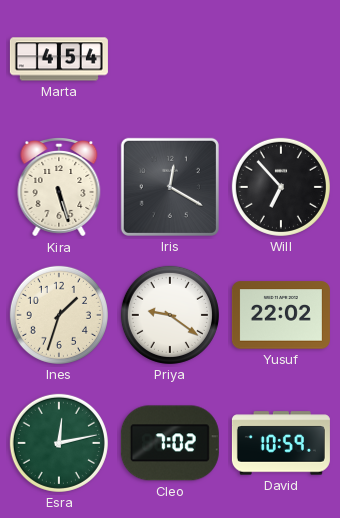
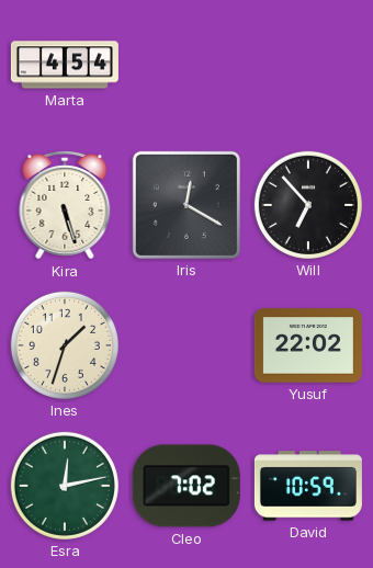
Priya: 9:21 -> none
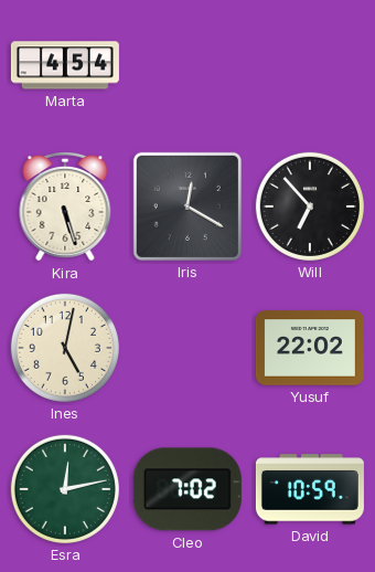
Ines: 1:33 -> 5:02
